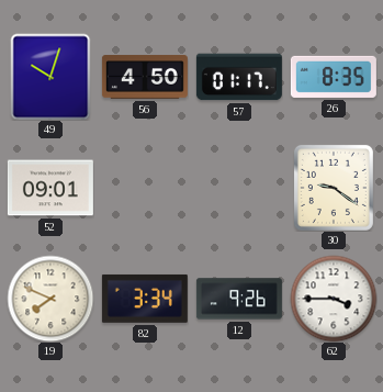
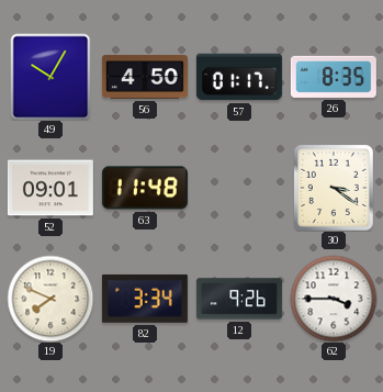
49: 10:03 -> 10:05
63: none -> 11:48
30: 9:21 -> 3:21
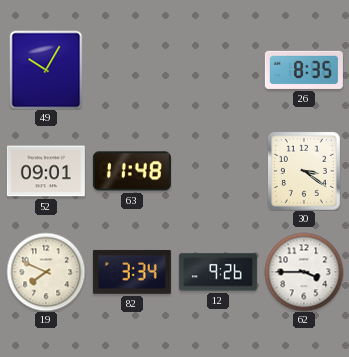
56: 4:50 -> none
57: 01:17 -> none
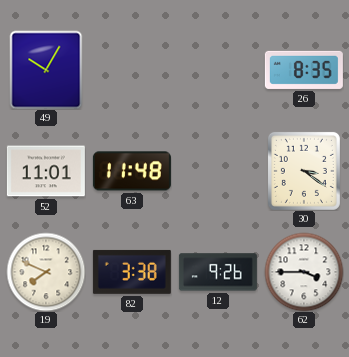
52: 09:01 -> 11:01
82: 3:34 -> 3:38
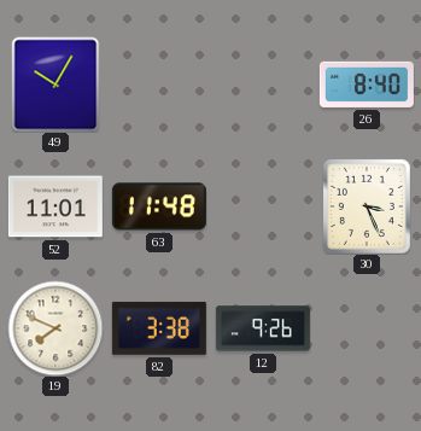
26: 8:35 -> 8:40
30: 3:21 -> 3:26
62: 3:45 -> none
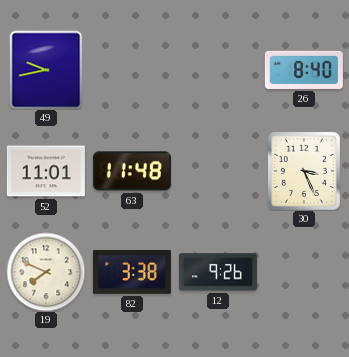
49: 10:05 -> 9:43
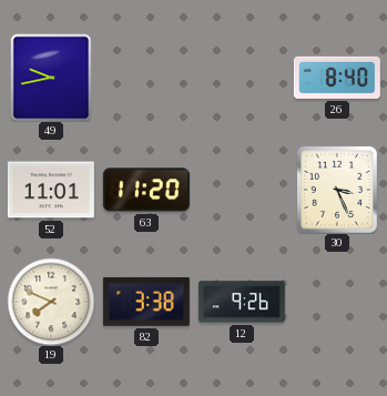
63: 11:48 -> 11:20
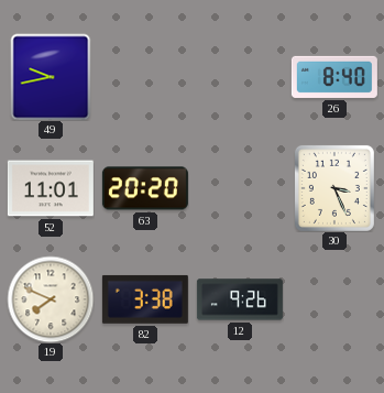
63: 11:20 -> 20:20
